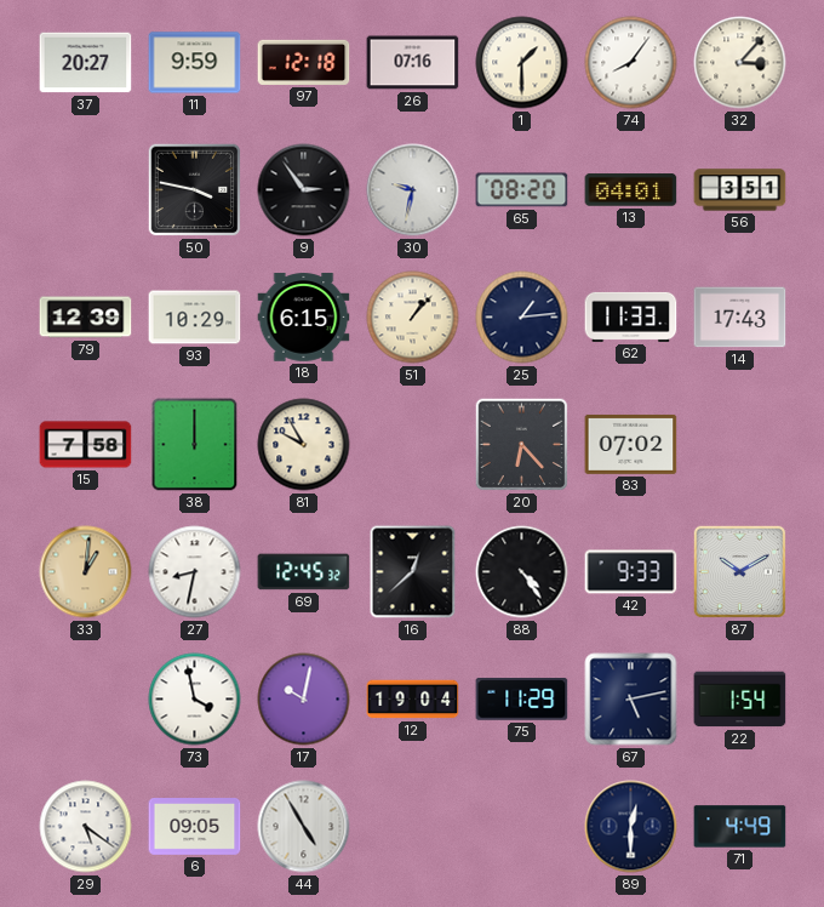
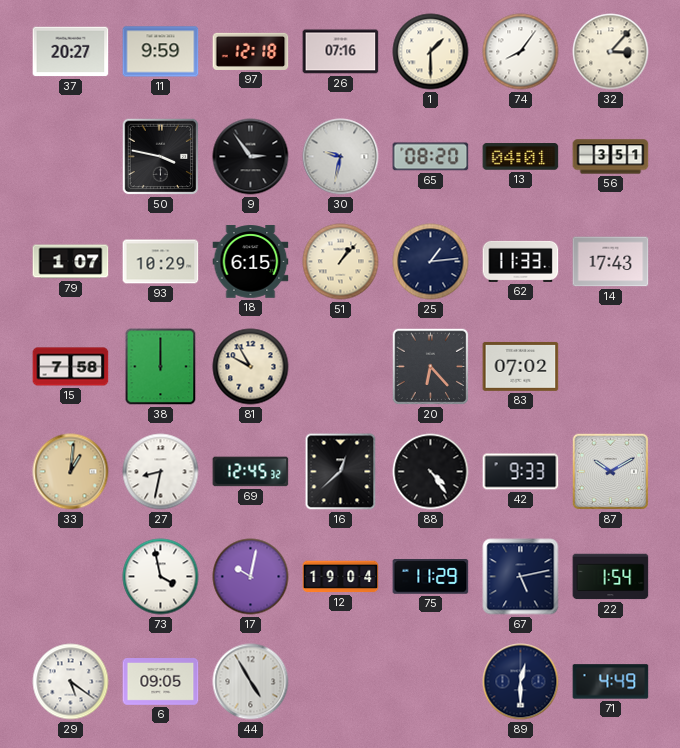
79: 12:39 -> 1:07
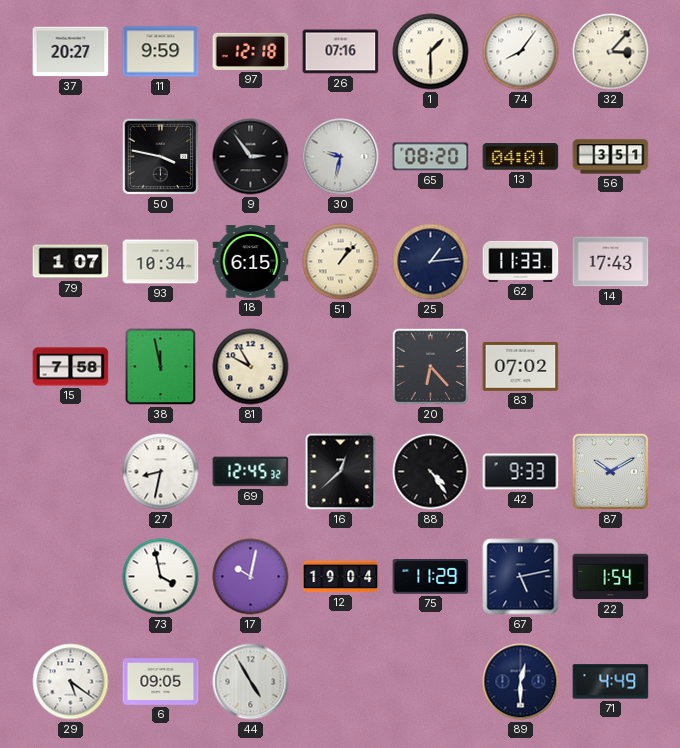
93: 10:29 -> 10:34
38: 12:00 -> 11:58
33: 1:01 -> none
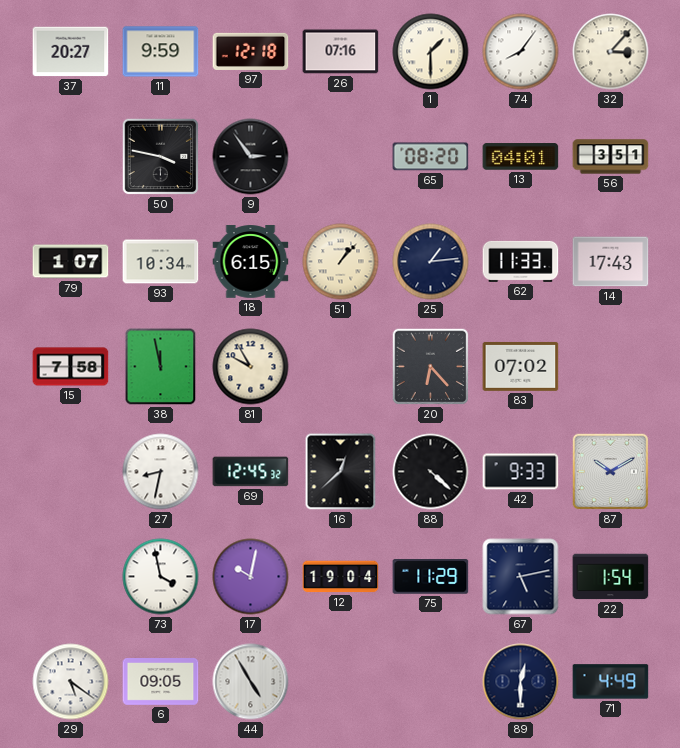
30: 9:32 -> none
88: 4:24 -> 4:22
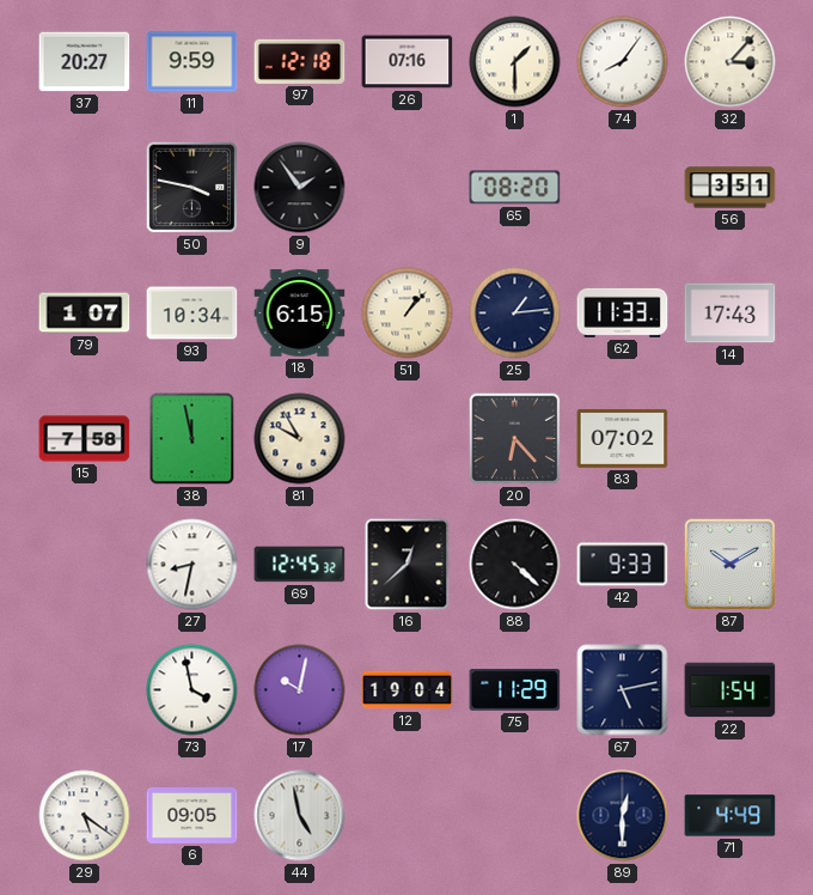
9: 2:54 -> 1:54
13: 04:01 -> none
44: 4:55 -> 4:58
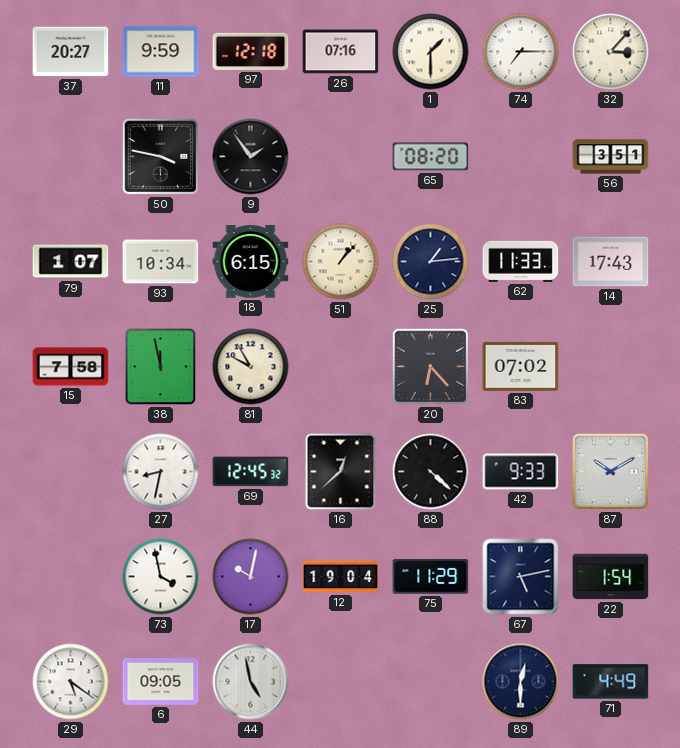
74: 8:06 -> 7:15
